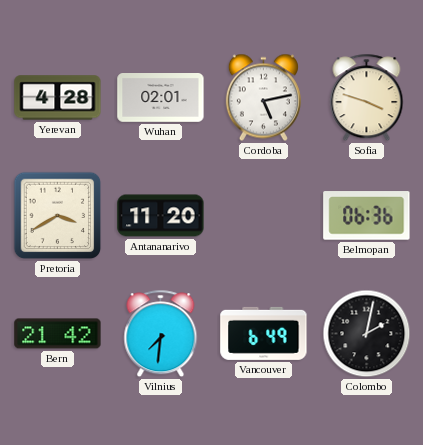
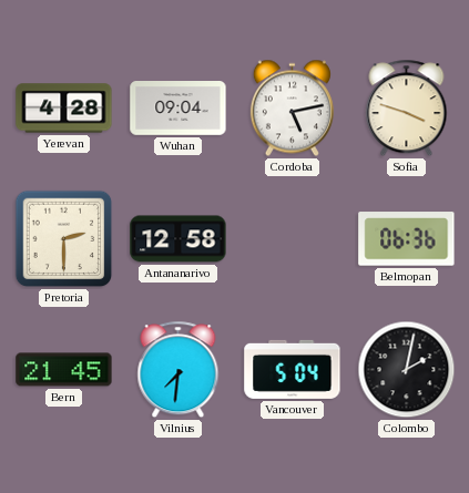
Wuhan: 02:01 -> 09:04
Pretoria: 3:40 -> 2:30
Antananarivo: 11:20 -> 12:58
Bern: 21:42 -> 21:45
Vancouver: 6:49 -> 5:04
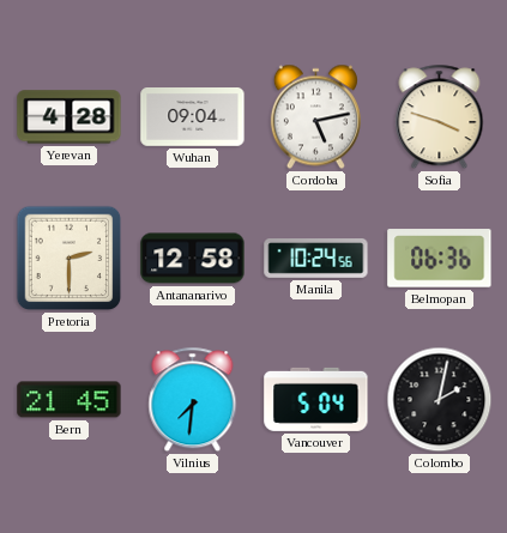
Manila: none -> 10:24
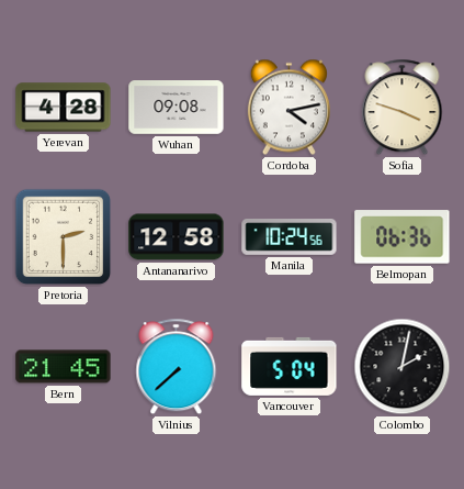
Wuhan: 09:04 -> 09:08
Cordoba: 5:13 -> 4:13
Vilnius: 7:31 -> 7:38
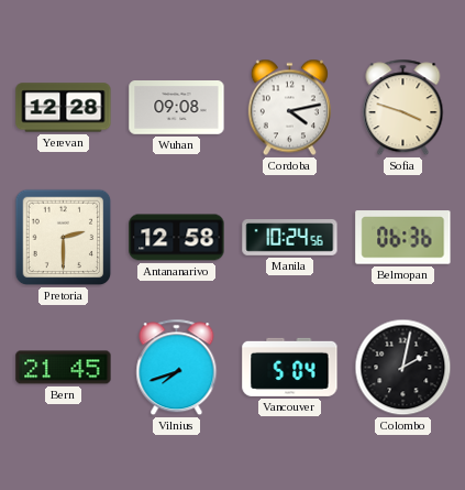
Yerevan: 4:28 -> 12:28
Vilnius: 7:38 -> 7:42
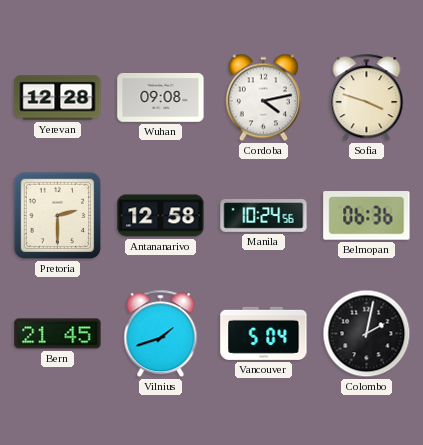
Vilnius: 7:42 -> 1:42
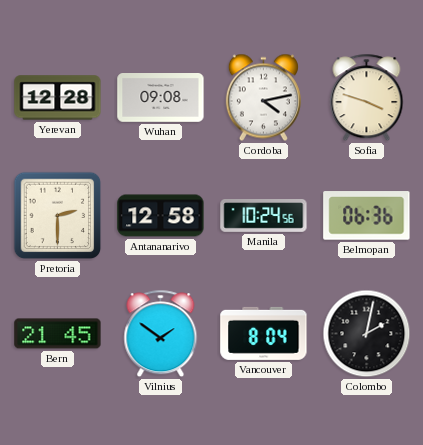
Vilnius: 1:42 -> 1:51
Vancouver: 5:04 -> 8:04
